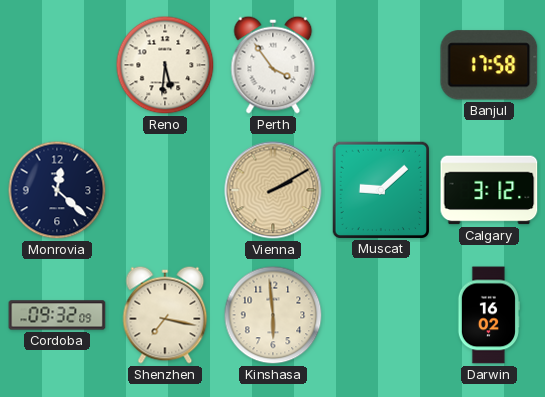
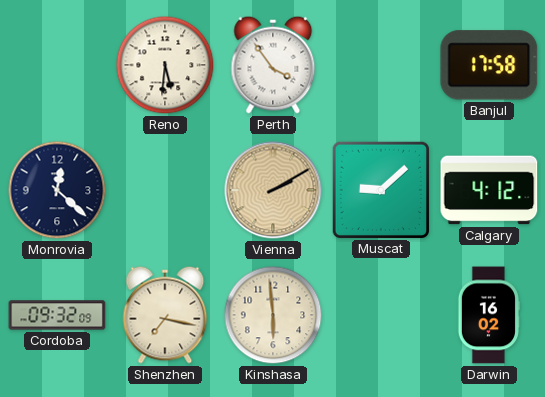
Calgary: 3:12 -> 4:12
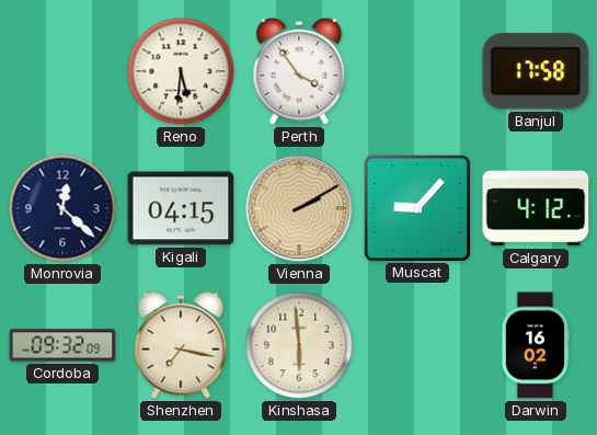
Kigali: none -> 04:15
Muscat: 9:08 -> 9:07
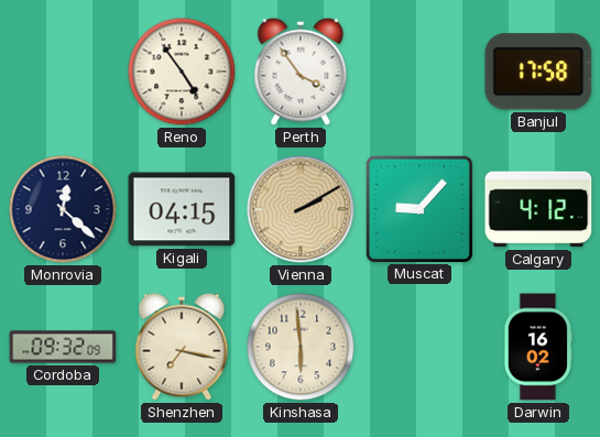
Reno: 5:31 -> 4:54
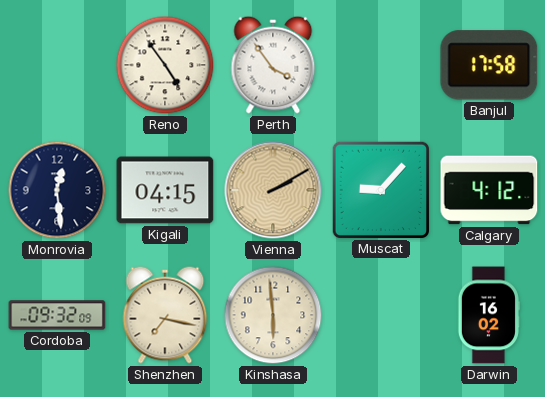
Monrovia: 12:22 -> 12:29
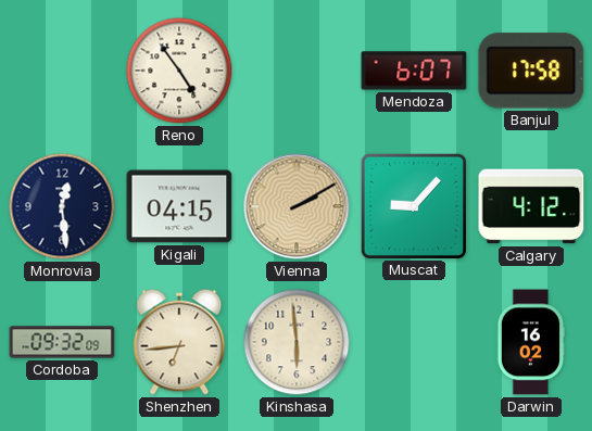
Perth: 3:54 -> none
Mendoza: none -> 6:07
Shenzhen: 7:17 -> 6:44
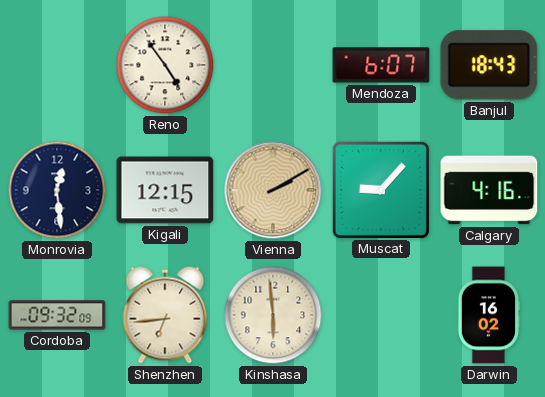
Banjul: 17:58 -> 18:43
Kigali: 04:15 -> 12:15
Calgary: 4:12 -> 4:16
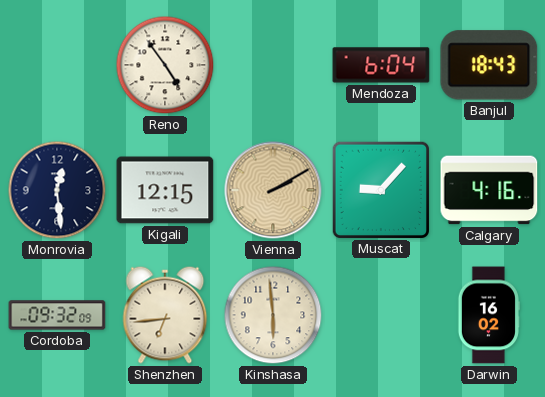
Mendoza: 6:07 -> 6:04
